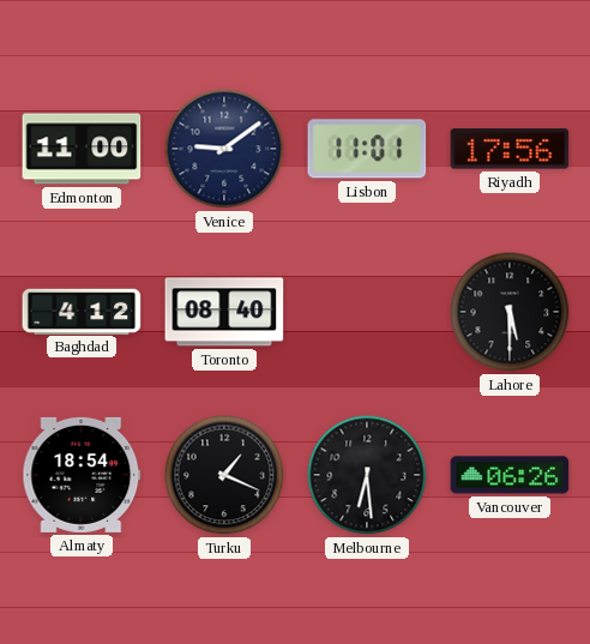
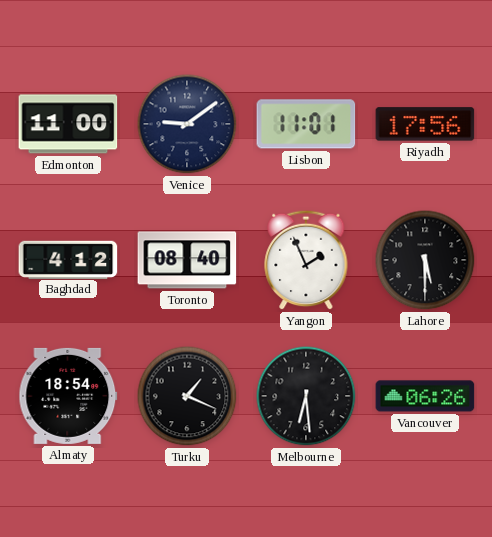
Yangon: none -> 1:56
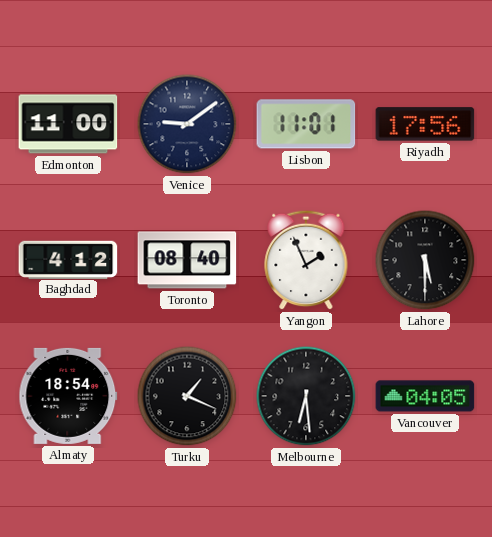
Vancouver: 06:26 -> 04:05
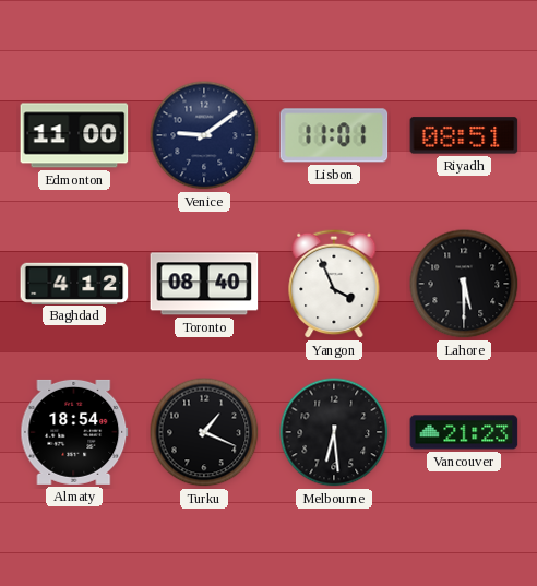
Riyadh: 17:56 -> 08:51
Yangon: 1:56 -> 3:56
Vancouver: 04:05 -> 21:23
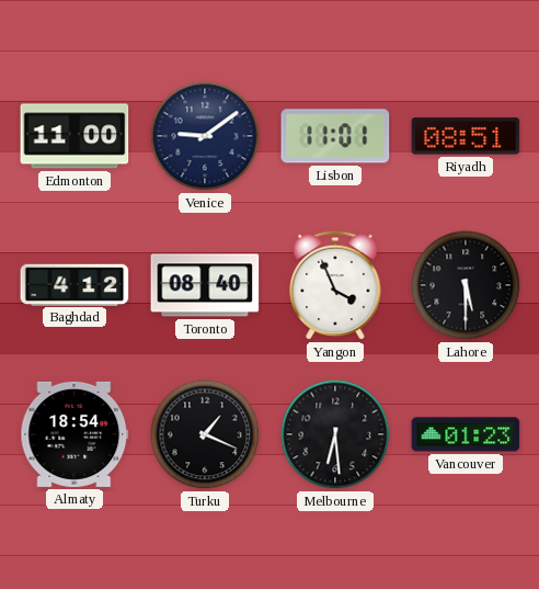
Vancouver: 21:23 -> 01:23
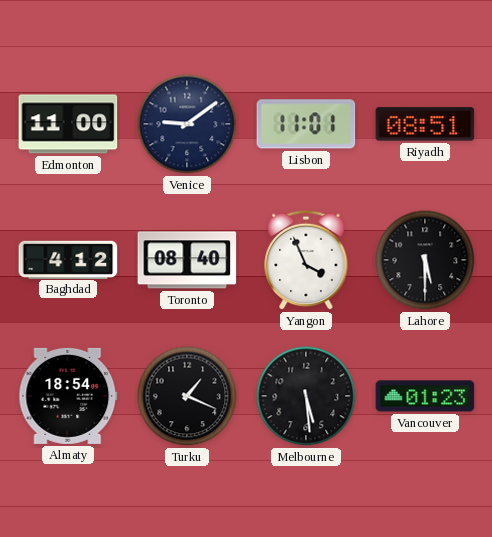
Melbourne: 6:29 -> 5:29
